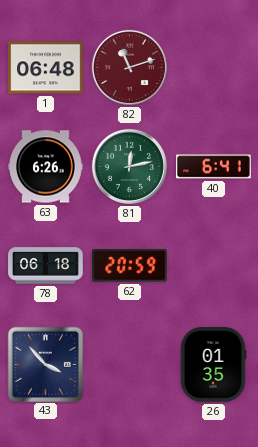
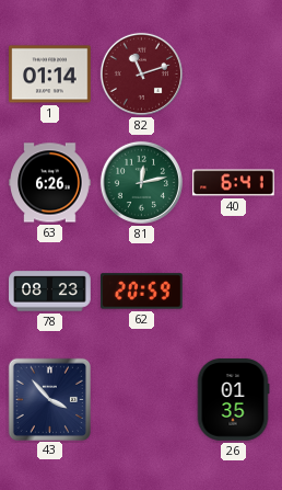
1: 06:48 -> 01:14
78: 06:18 -> 08:23
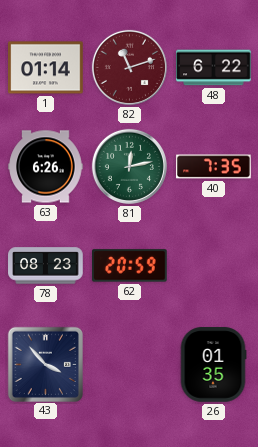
48: none -> 6:22
40: 6:41 -> 7:35
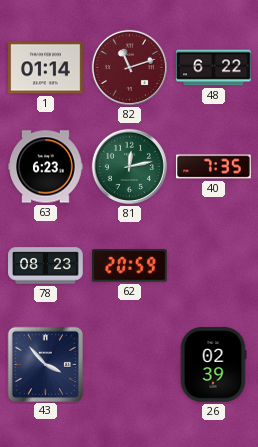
63: 6:26 -> 6:23
26: 01:35 -> 02:39
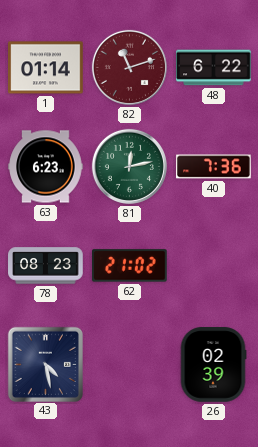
40: 7:35 -> 7:36
62: 20:59 -> 21:02
43: 3:53 -> 4:28
